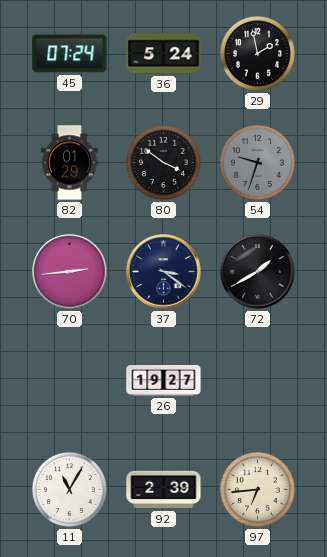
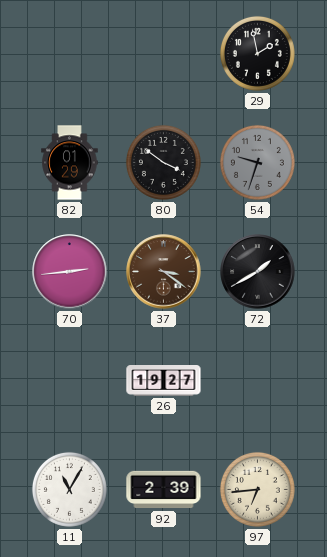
45: 07:24 -> none
36: 5:24 -> none
37 dial: navy -> brown
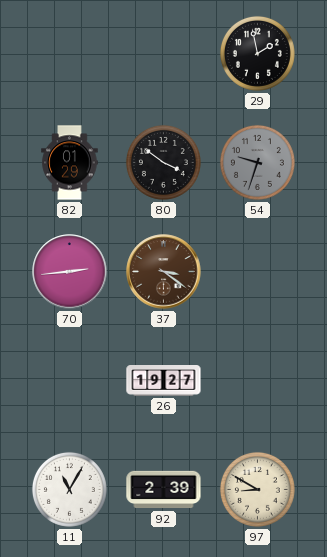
72: 1:40 -> none
97: 6:44 -> 8:50
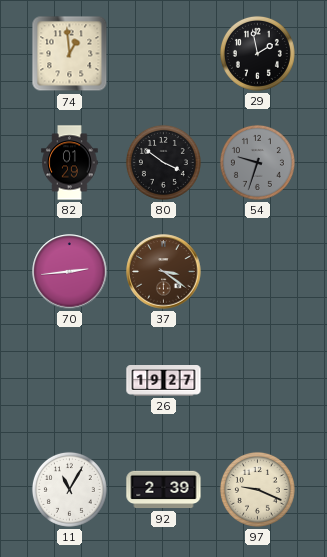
74: none -> 12:59
97: 8:50 -> 9:19
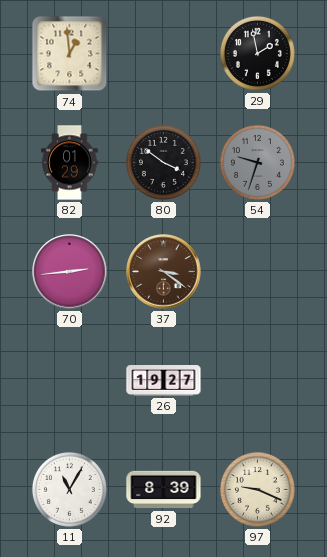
92: 2:39 -> 8:39
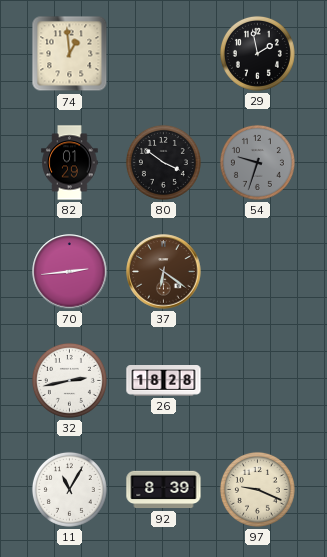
37: 3:21 -> 6:21
32: none -> 2:43
26: 19:27 -> 18:28
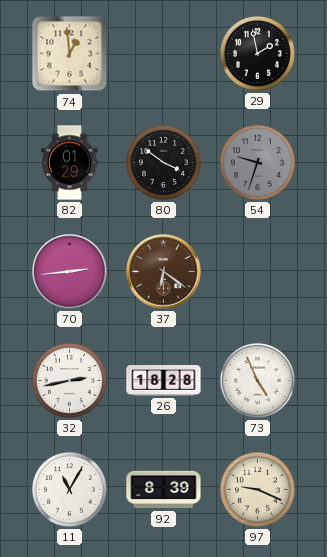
73: none -> 4:56
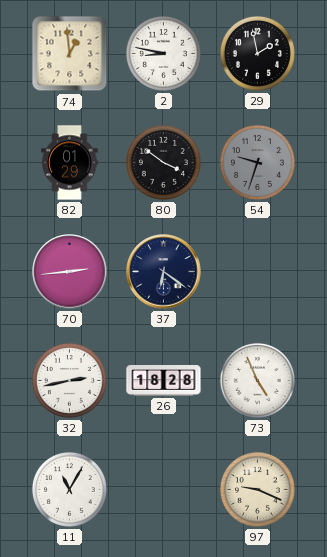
2: none -> 8:47
37 dial: brown -> navy
92: 8:39 -> none
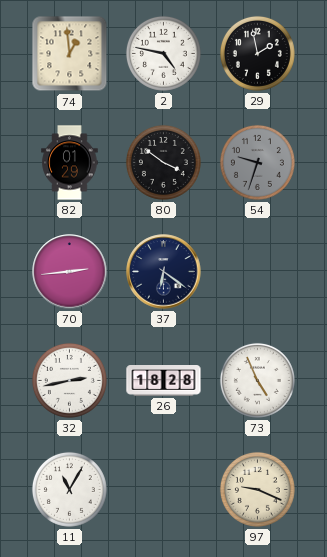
2: 8:47 -> 4:47
